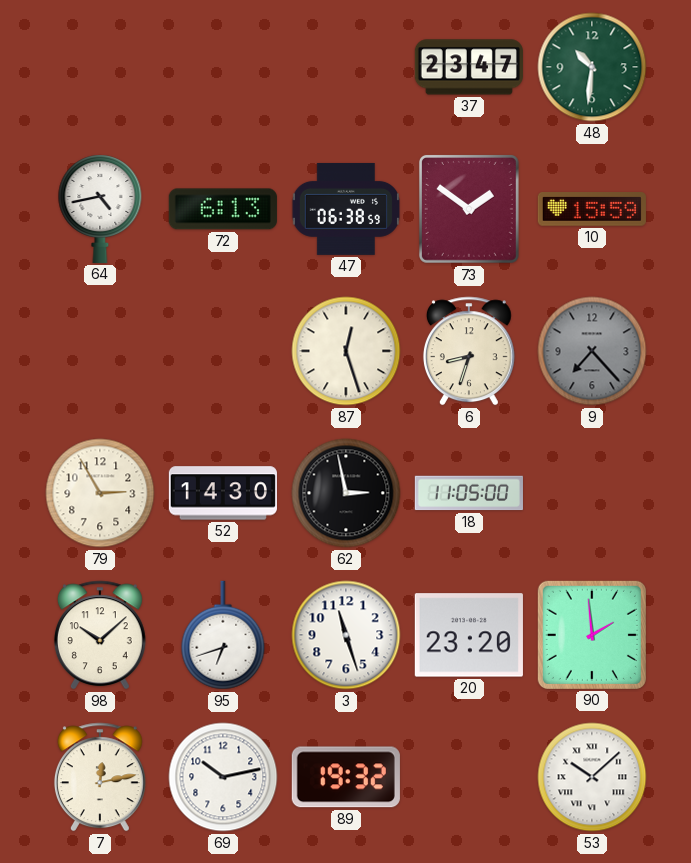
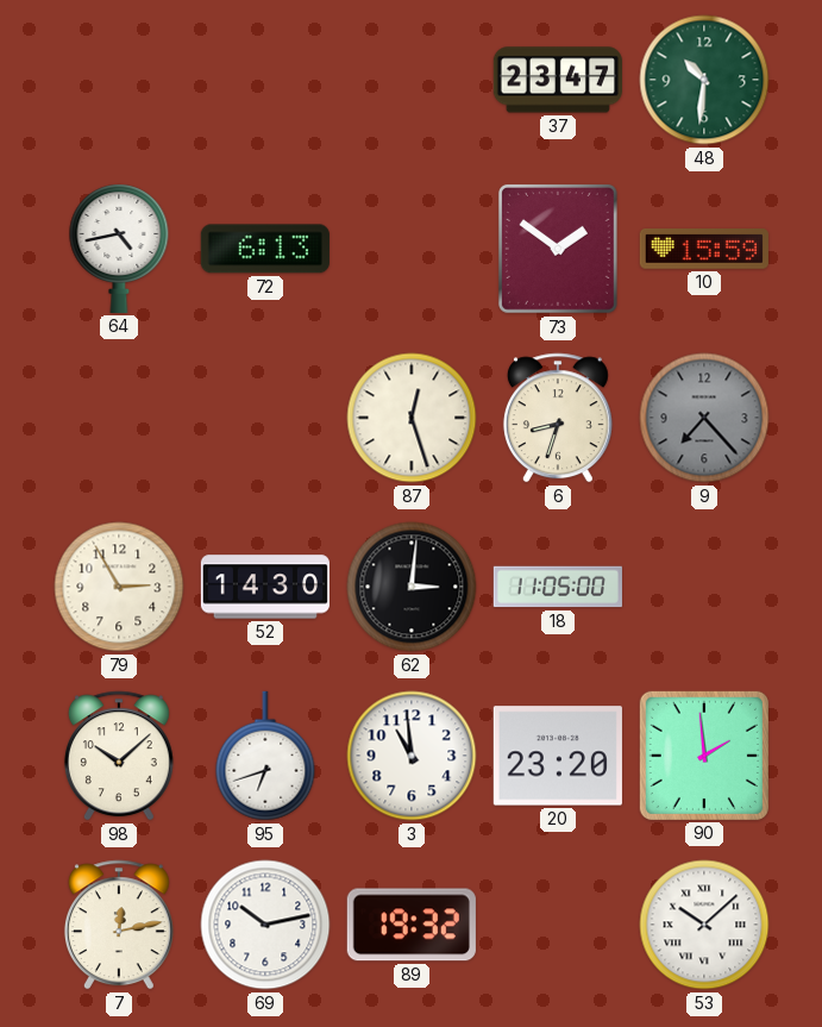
47: 06:38 -> none
62: 2:58 -> 3:01
3: 11:27 -> 10:59
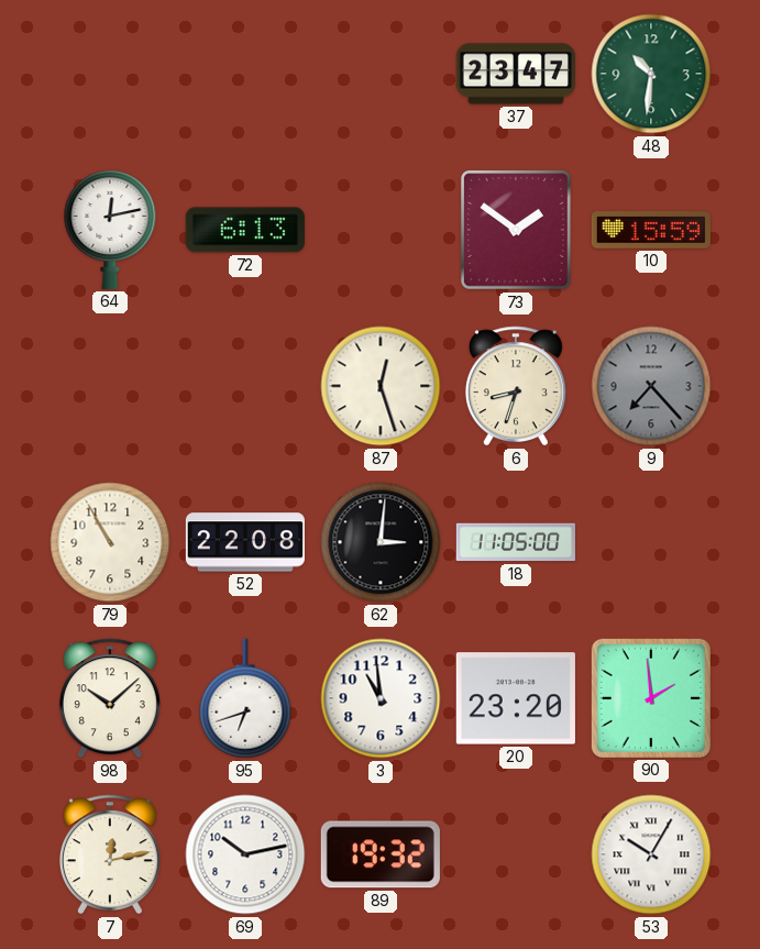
64: 4:43 -> 12:13
79: 2:55 -> 10:55
52: 14:30 -> 22:08
53: 10:08 -> 10:05
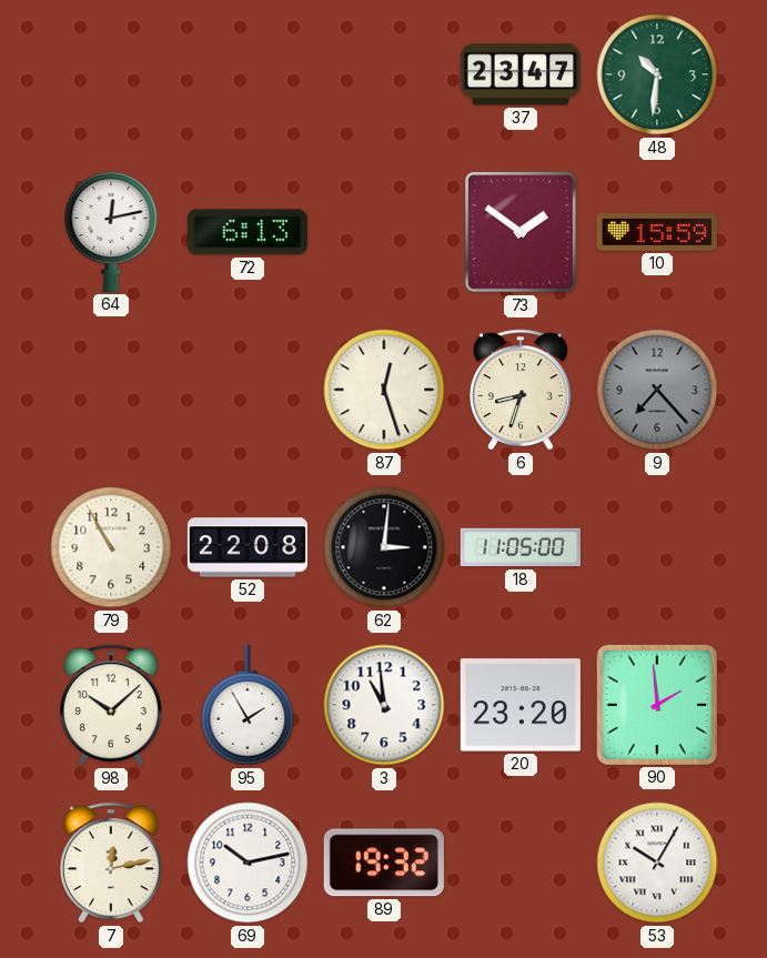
95: 6:42 -> 1:55
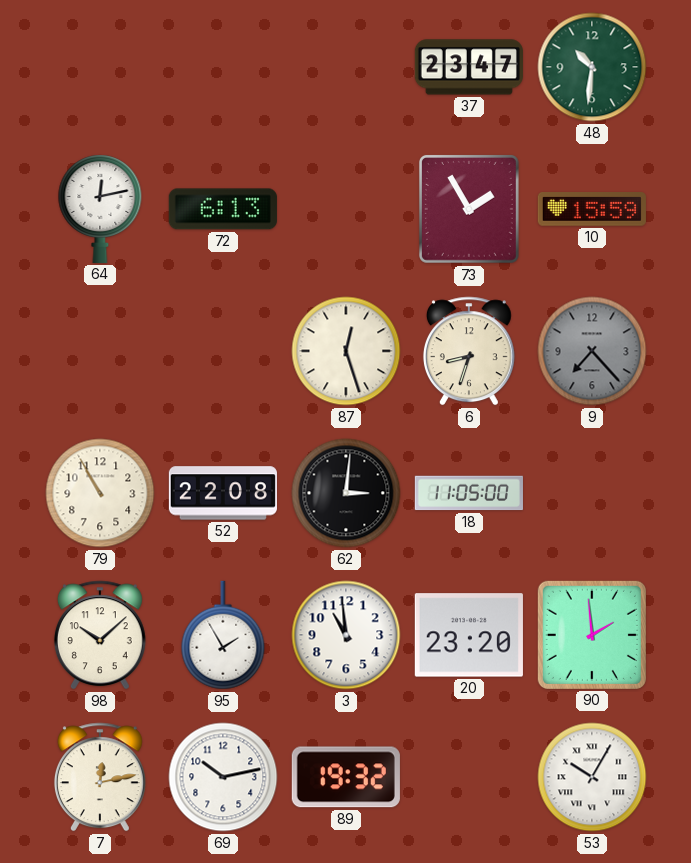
73: 1:51 -> 1:55
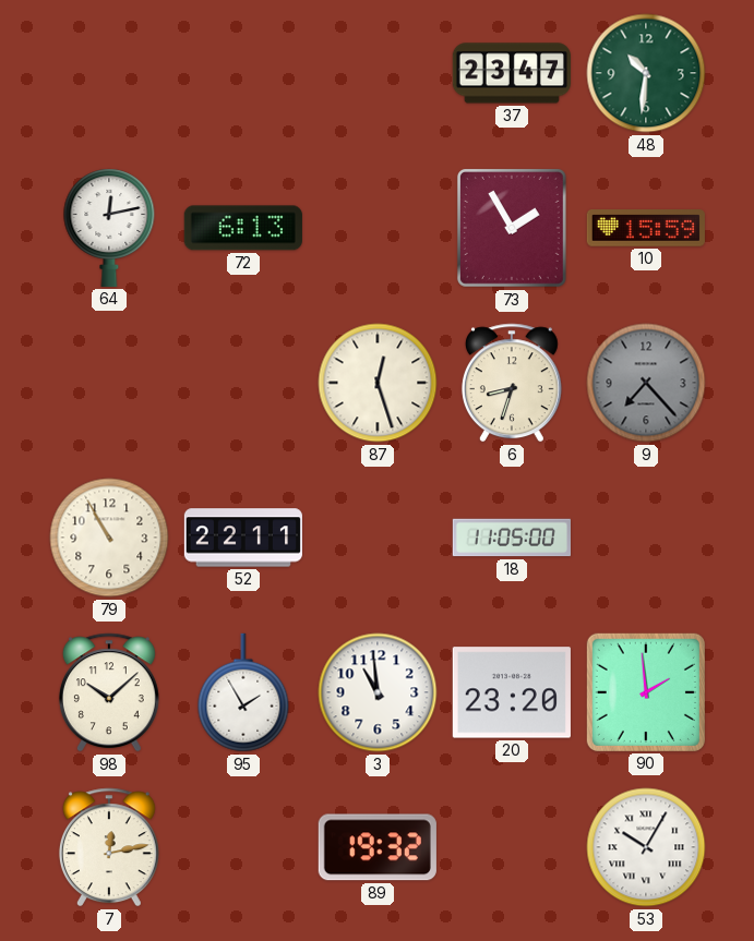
52: 22:08 -> 22:11
62: 3:01 -> none
69: 10:13 -> none
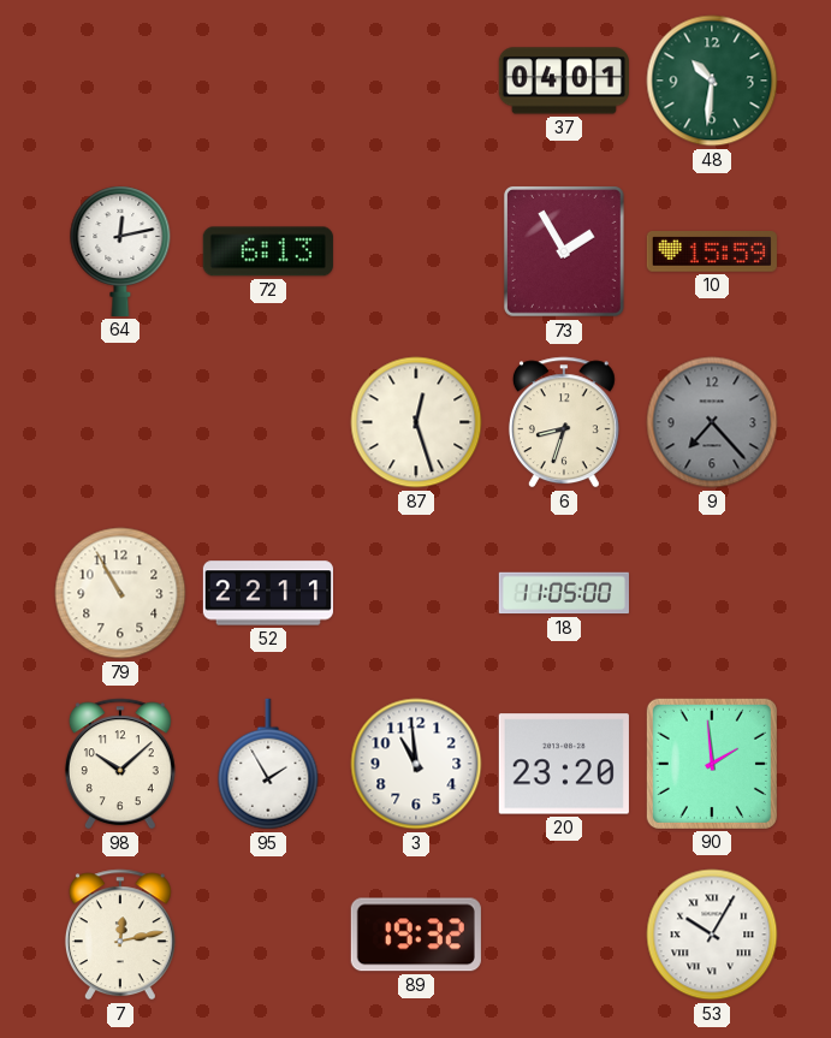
37: 23:47 -> 04:01
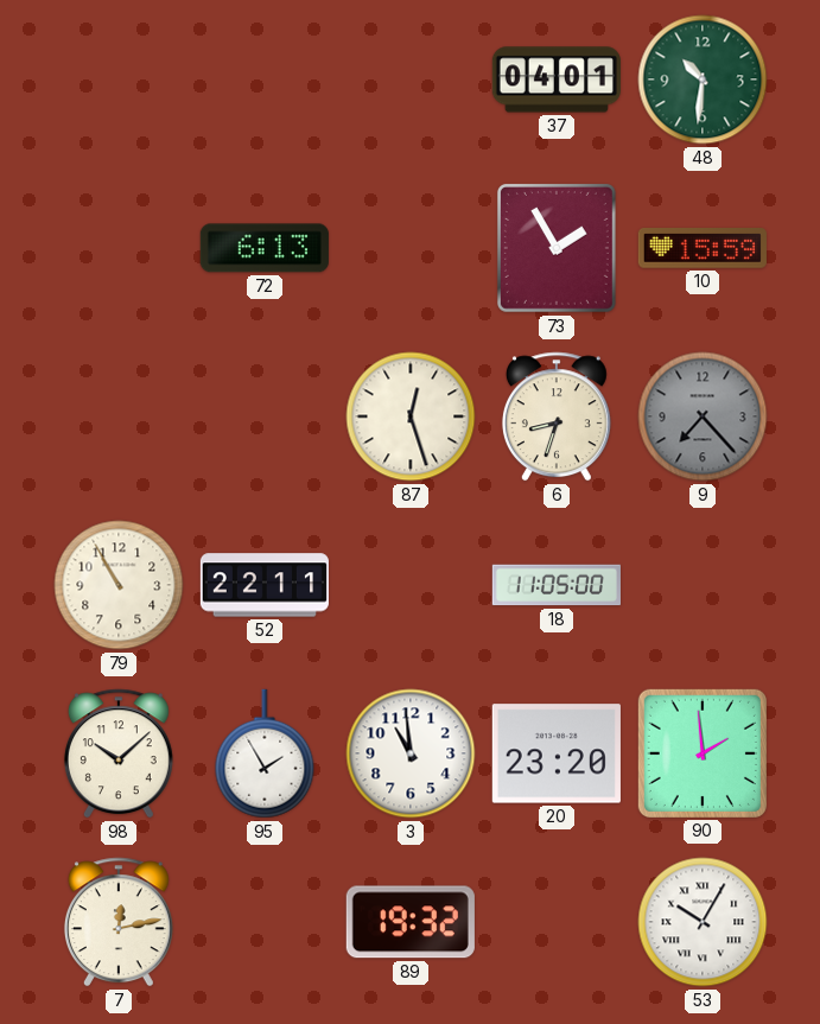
64: 12:13 -> none
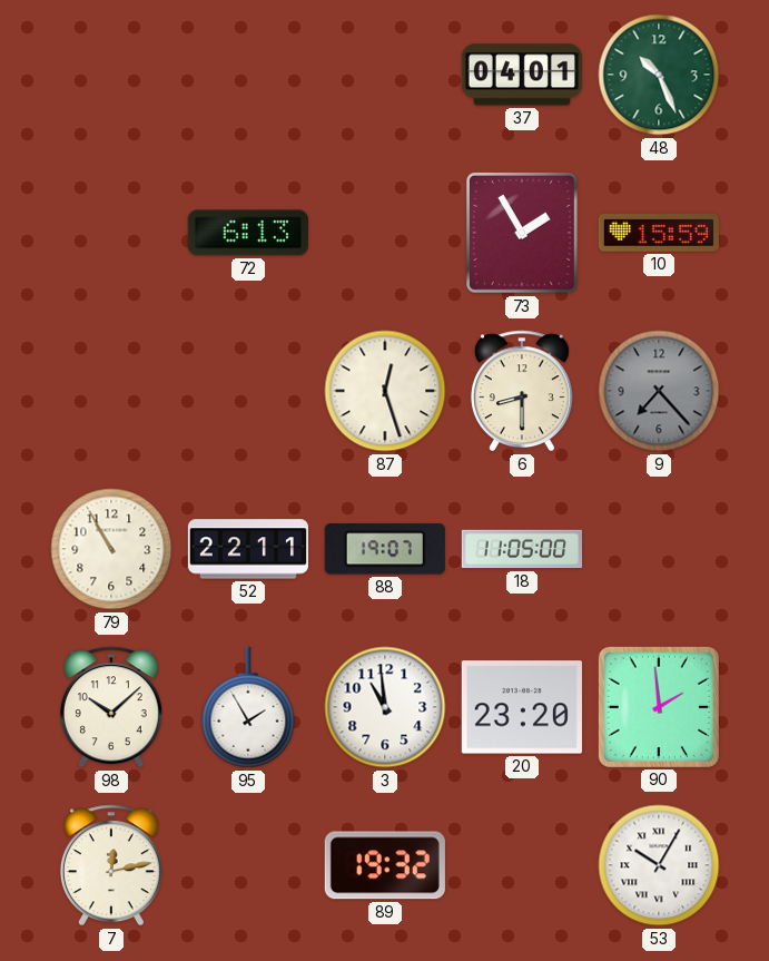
48: 10:31 -> 10:26
6: 8:33 -> 8:30
88: none -> 19:07
